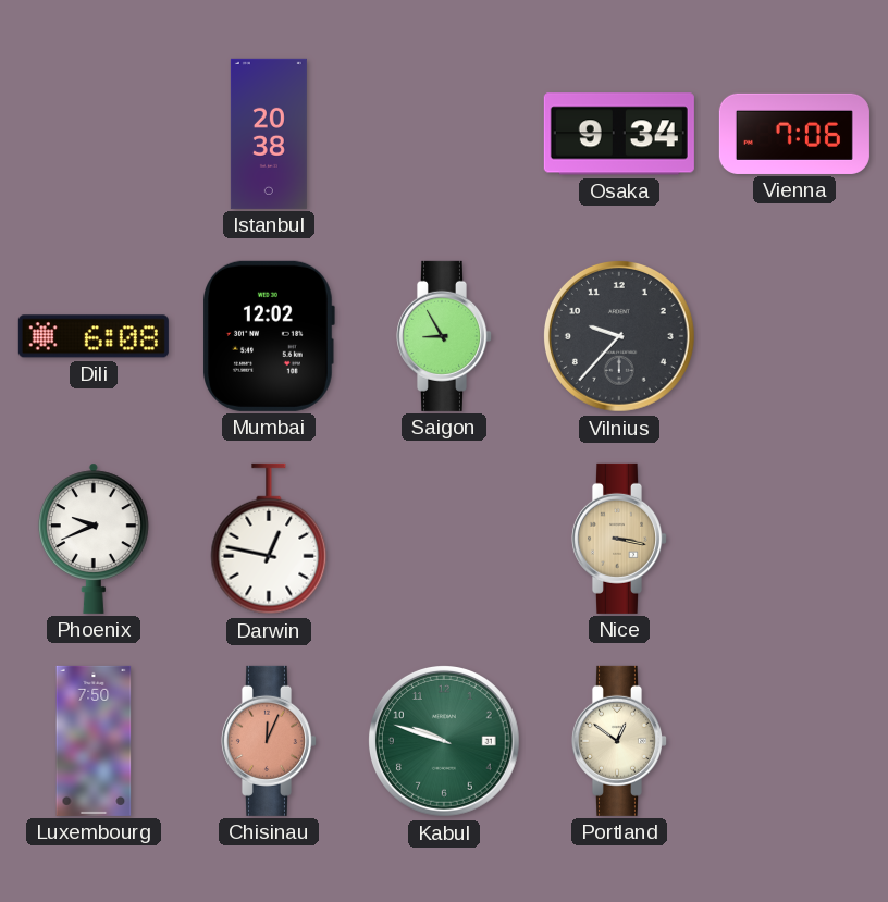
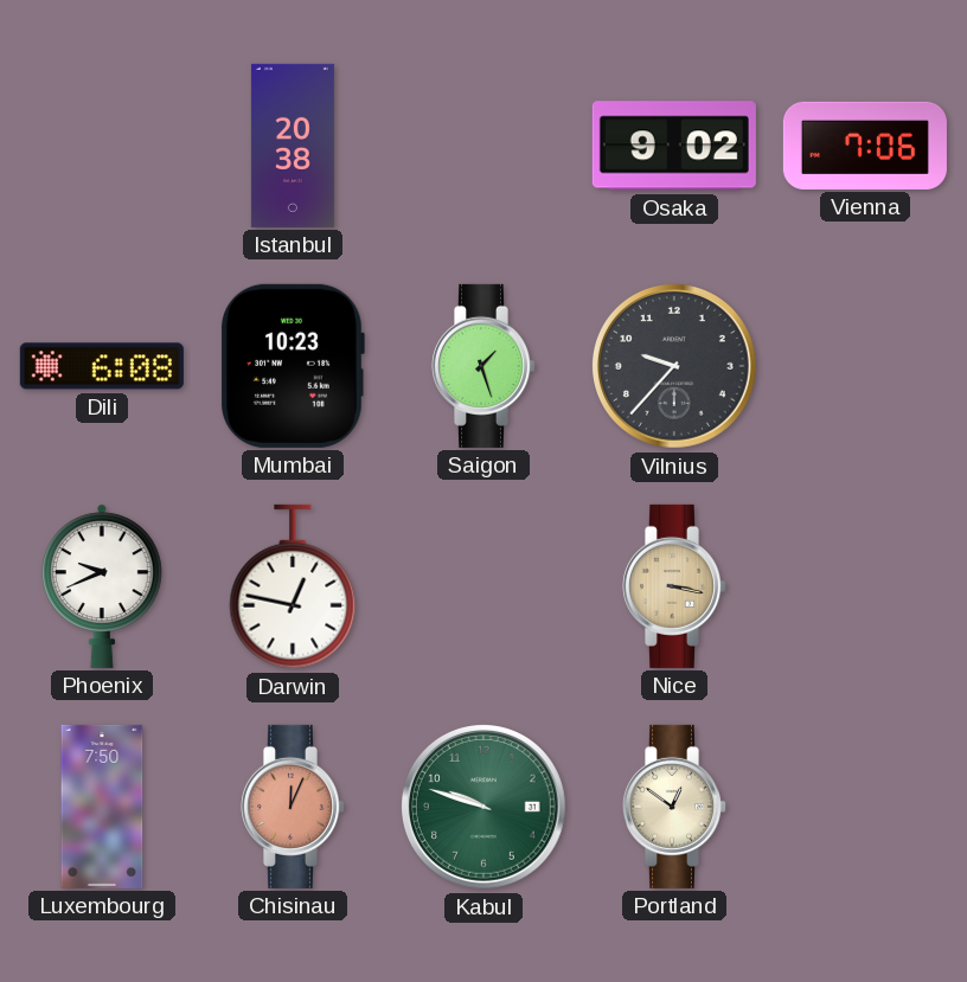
Osaka: 9:34 -> 9:02
Mumbai: 12:02 -> 10:23
Saigon: 8:55 -> 1:27
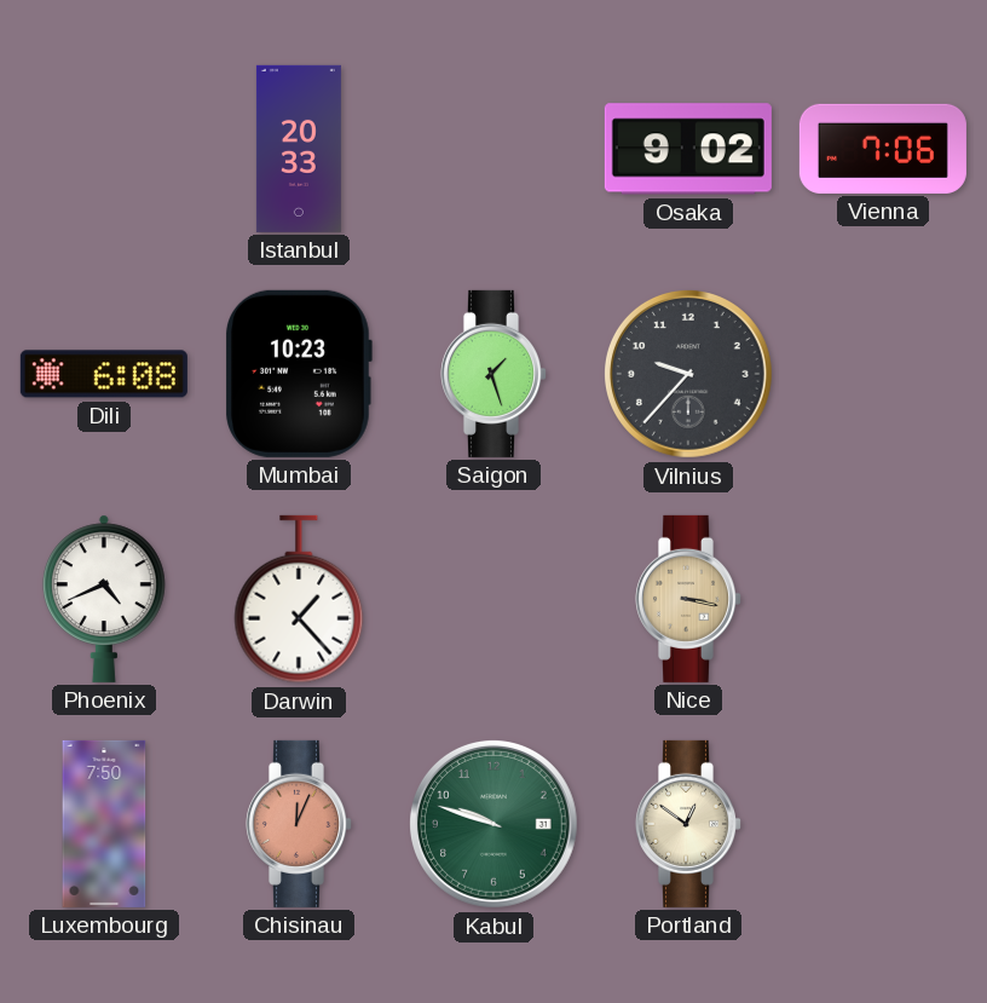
Istanbul: 20:38 -> 20:33
Phoenix: 9:41 -> 4:41
Darwin: 12:47 -> 1:23
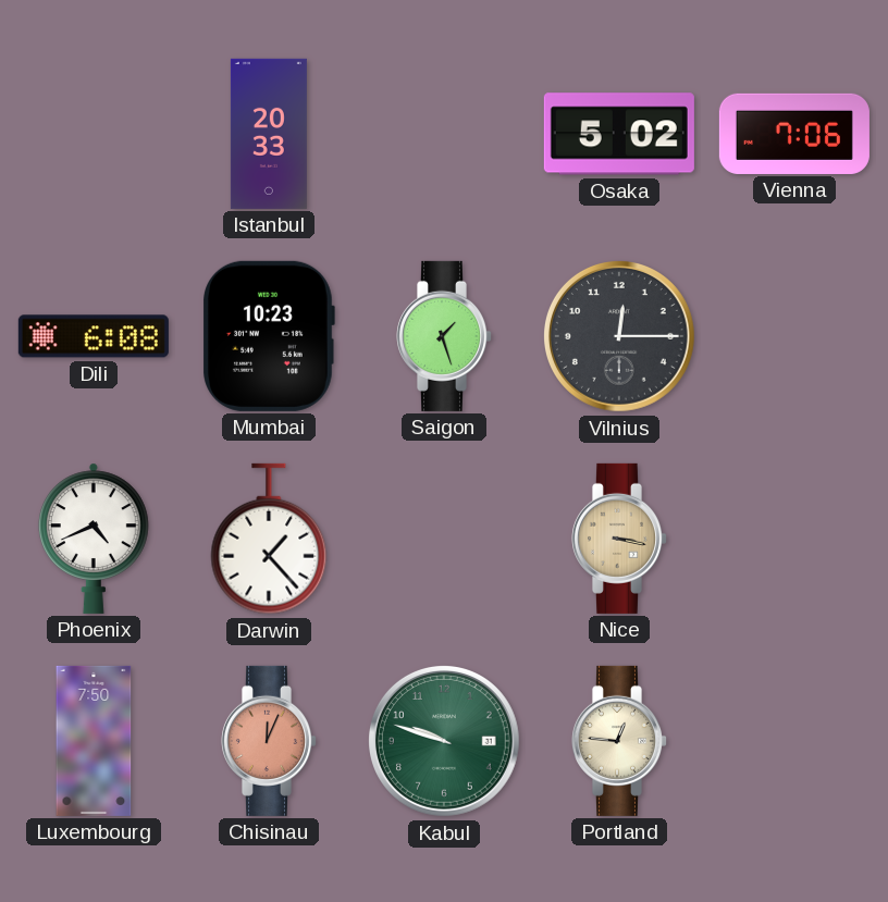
Osaka: 9:02 -> 5:02
Vilnius: 9:37 -> 12:15
Portland: 12:51 -> 12:46
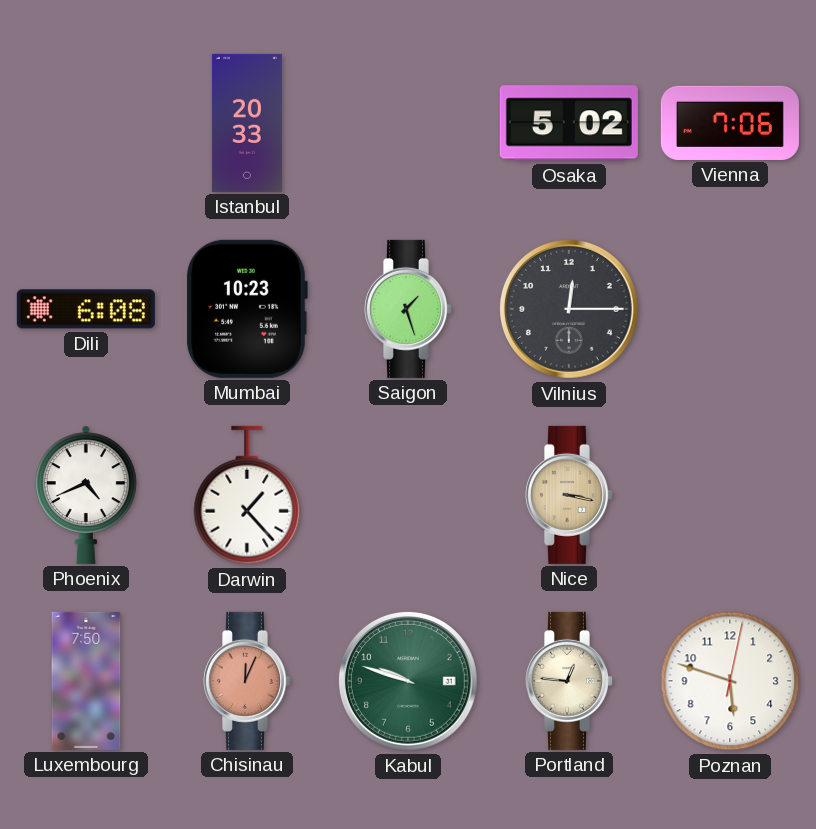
Poznan: none -> 5:48
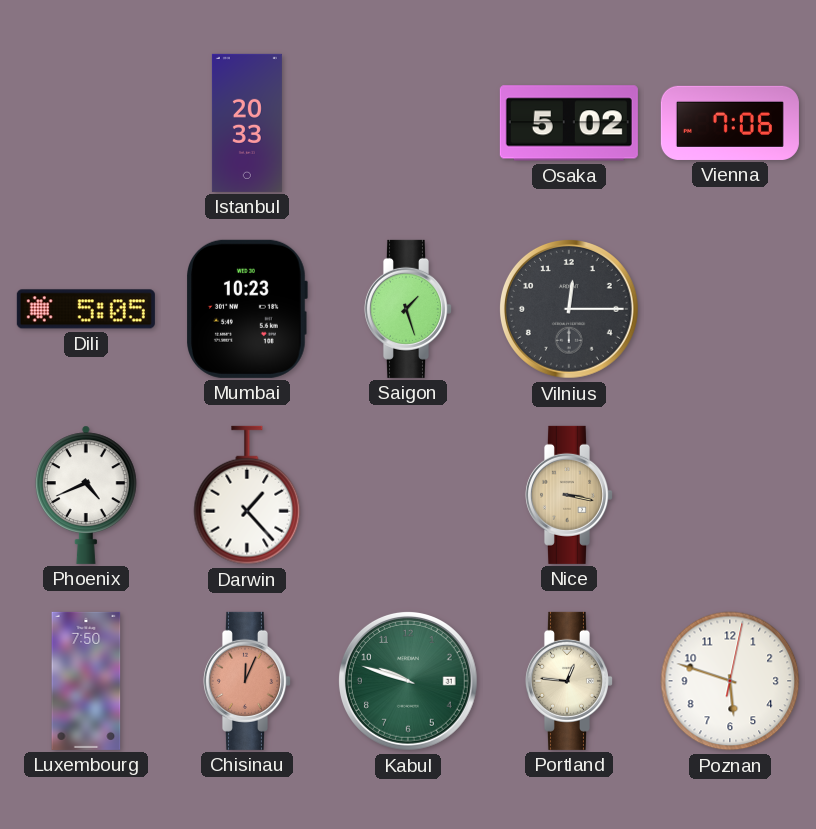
Dili: 6:08 -> 5:05
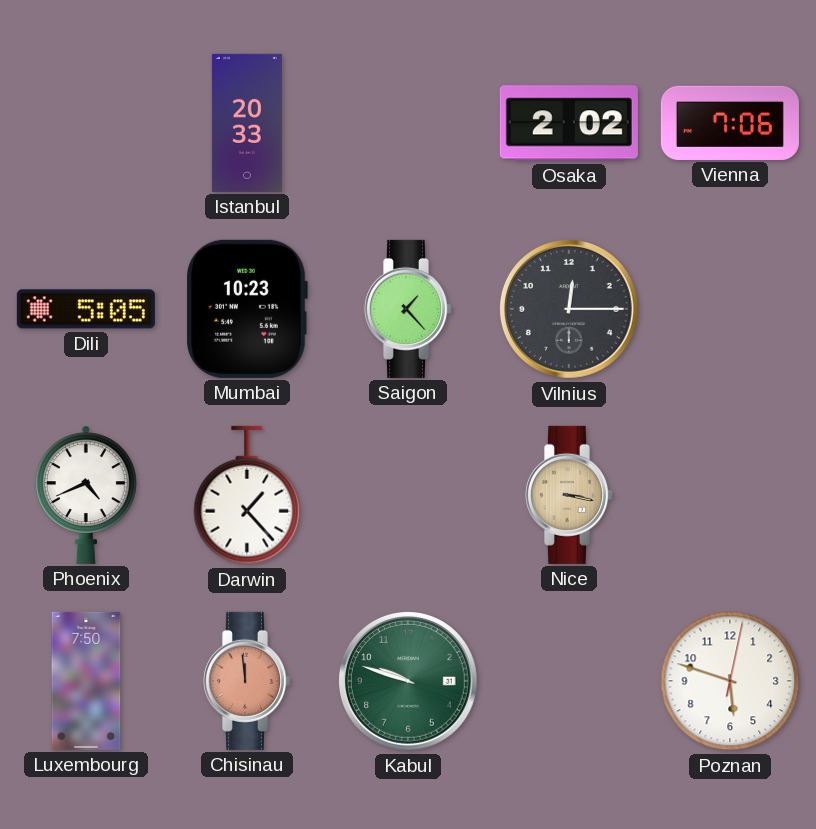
Osaka: 5:02 -> 2:02
Saigon: 1:27 -> 1:23
Chisinau: 12:04 -> 11:59
Portland: 12:46 -> none
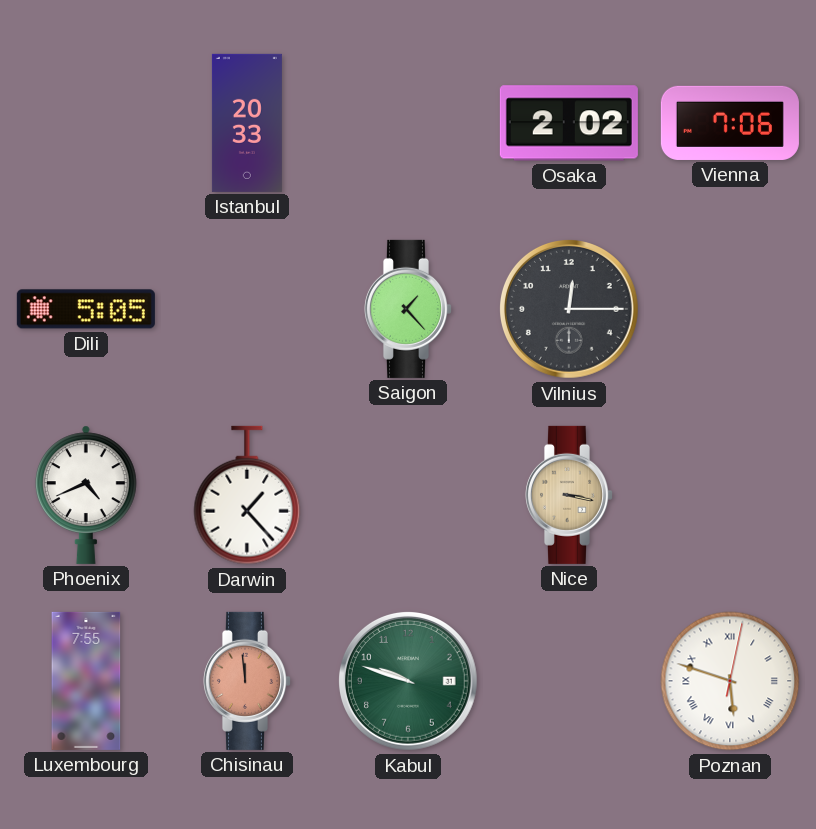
Mumbai: 10:23 -> none
Luxembourg: 7:50 -> 7:55
Poznan numerals: Arabic -> Roman
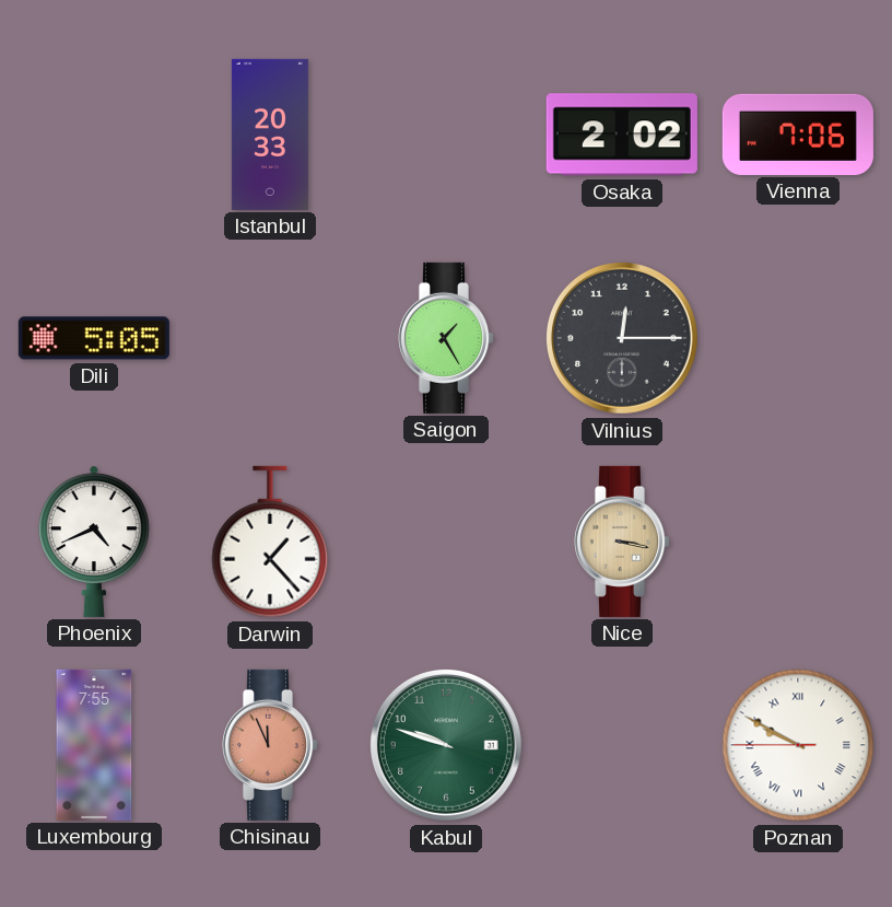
Saigon: 1:23 -> 1:25
Chisinau: 11:59 -> 11:56
Poznan: 5:48 -> 9:49
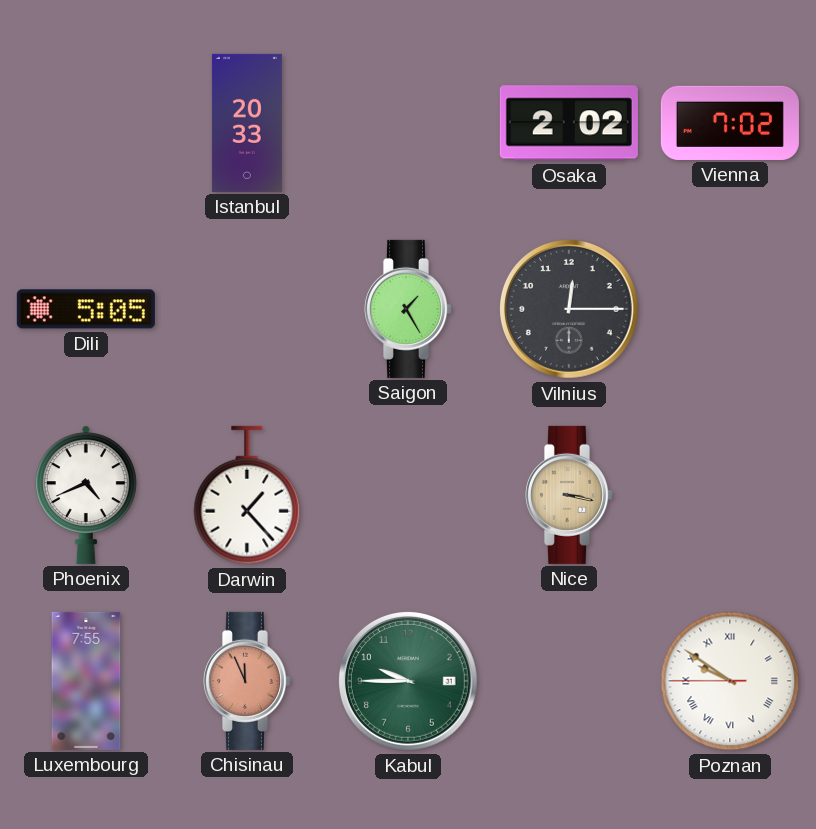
Vienna: 7:06 -> 7:02
Kabul: 9:48 -> 9:45
Poznan: 9:49 -> 9:50
